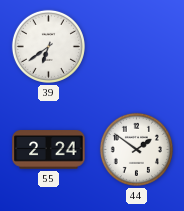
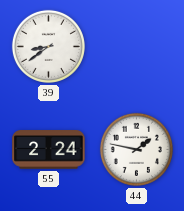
39: 6:39 -> 8:39
44: 1:51 -> 1:47
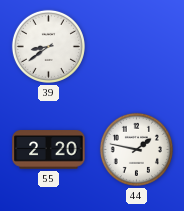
55: 2:24 -> 2:20
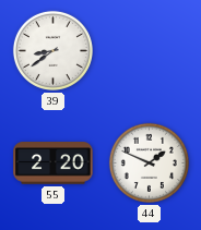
44: 1:47 -> 1:49
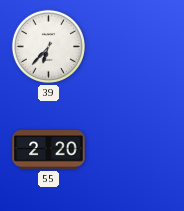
39: 8:39 -> 6:37
44: 1:49 -> none
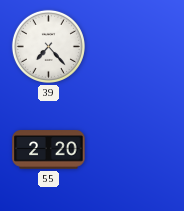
39: 6:37 -> 7:23
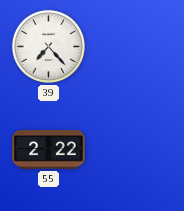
55: 2:20 -> 2:22
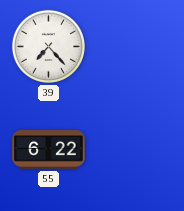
55: 2:22 -> 6:22
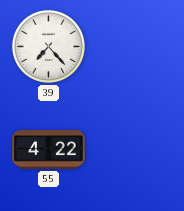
55: 6:22 -> 4:22
